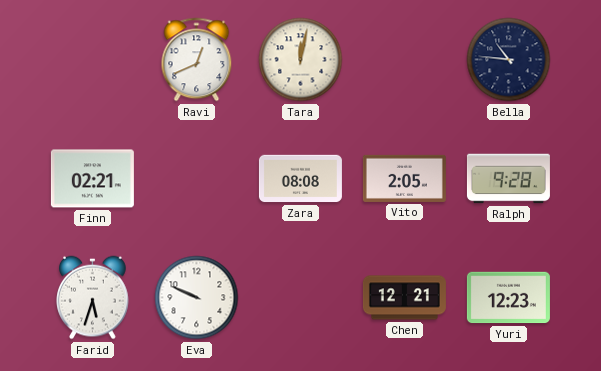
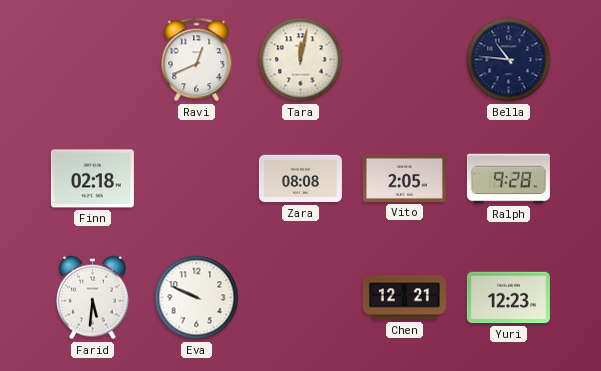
Finn: 02:21 -> 02:18
Farid: 5:33 -> 5:31
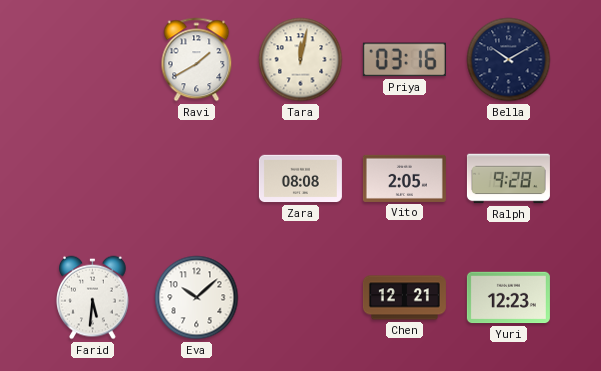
Ravi: 12:41 -> 1:40
Priya: none -> 03:16
Bella: 10:46 -> 10:10
Finn: 02:18 -> none
Eva: 9:49 -> 10:08
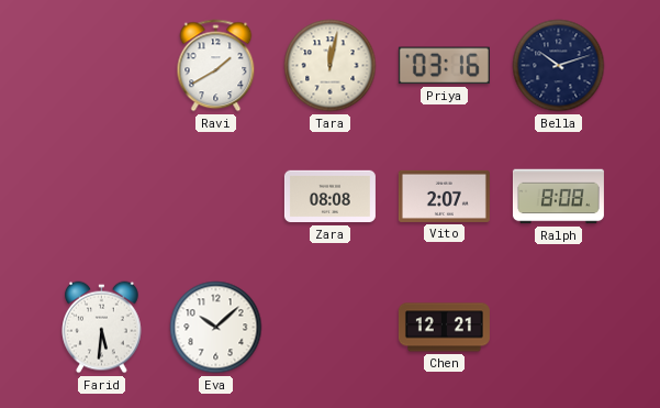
Bella: 10:10 -> 10:12
Vito: 2:05 -> 2:07
Ralph: 9:28 -> 8:08
Yuri: 12:23 -> none
